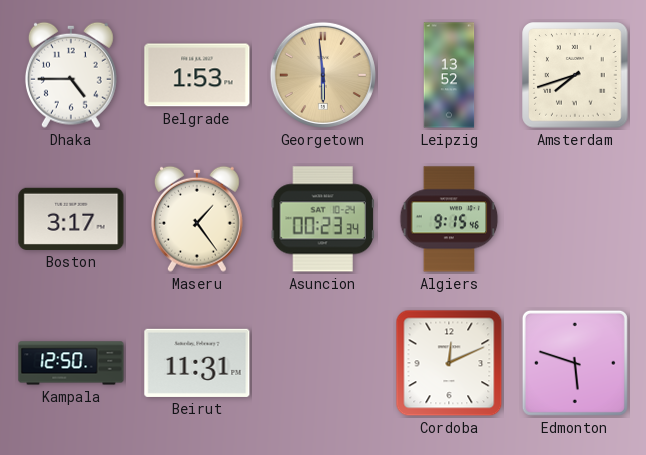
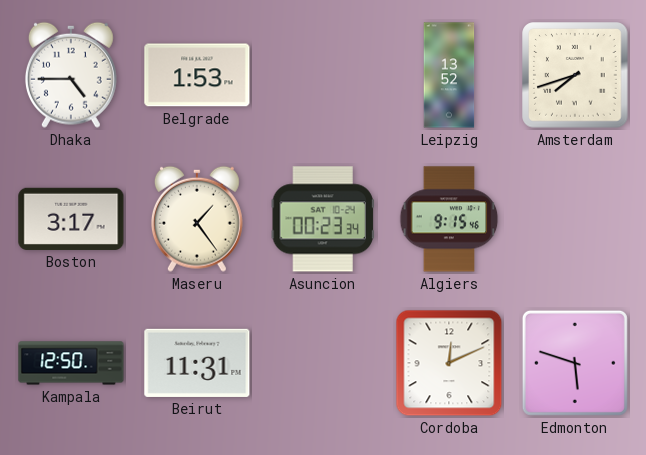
Georgetown: 5:59 -> none
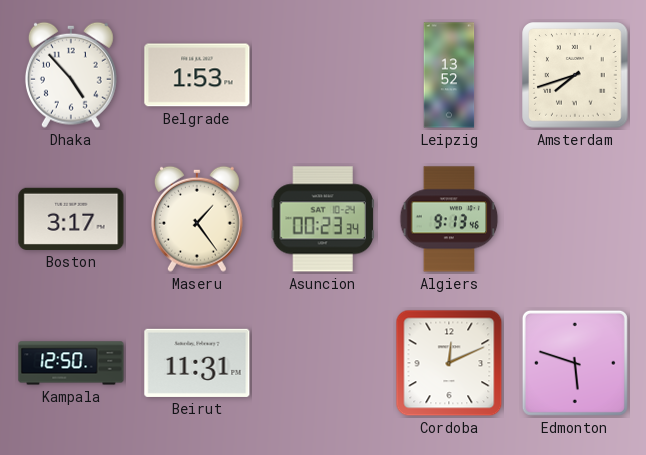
Dhaka: 4:45 -> 4:53
Algiers: 9:15 -> 9:13
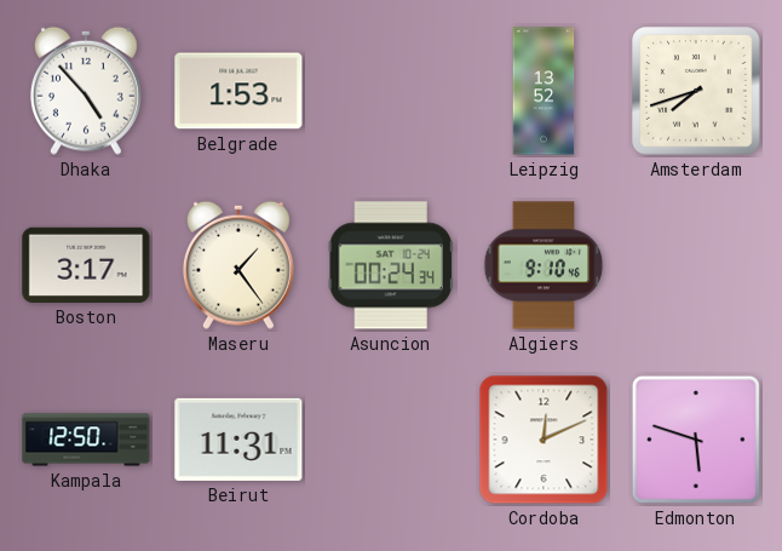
Asuncion: 00:23 -> 00:24
Algiers: 9:13 -> 9:10
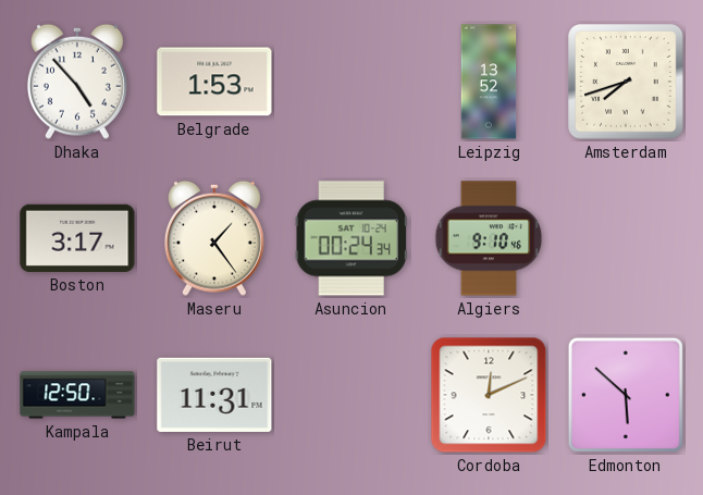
Edmonton: 5:48 -> 5:52
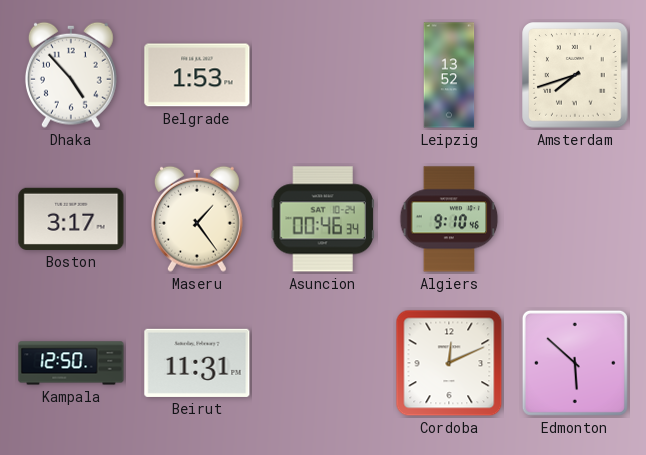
Asuncion: 00:24 -> 00:46
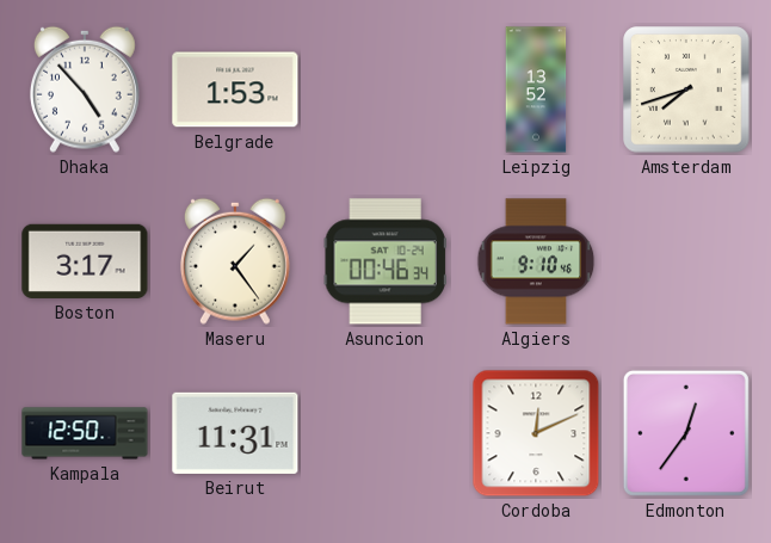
Edmonton: 5:52 -> 12:36
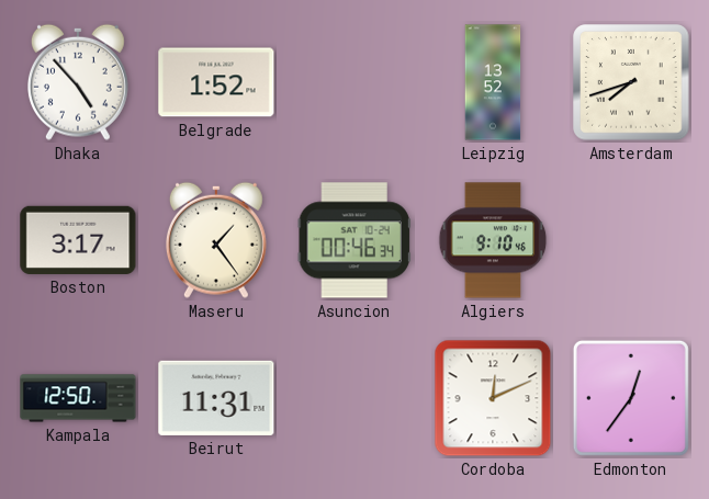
Belgrade: 1:53 -> 1:52
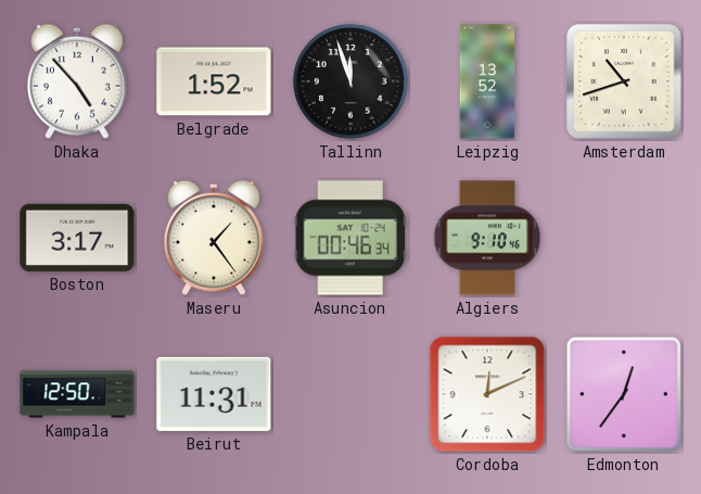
Tallinn: none -> 11:57
Amsterdam: 7:42 -> 10:42
